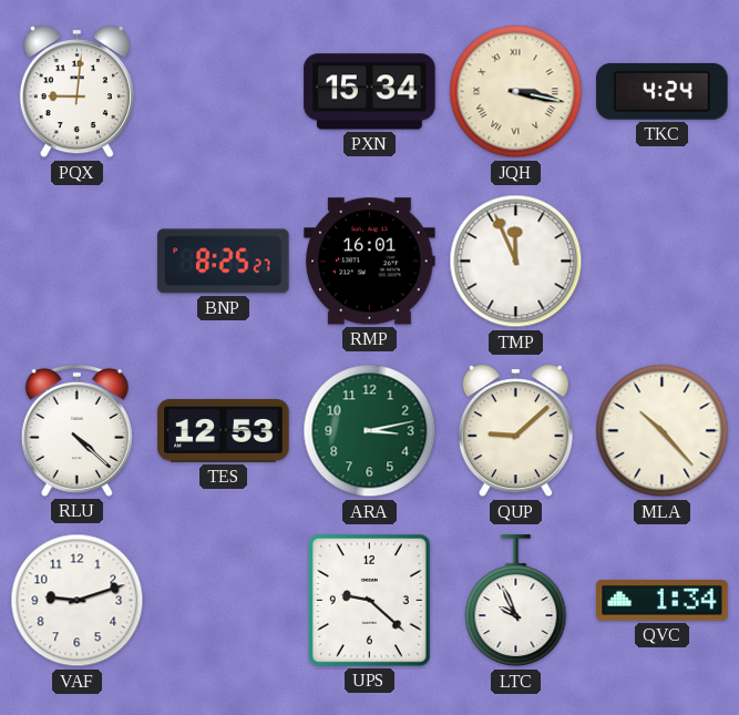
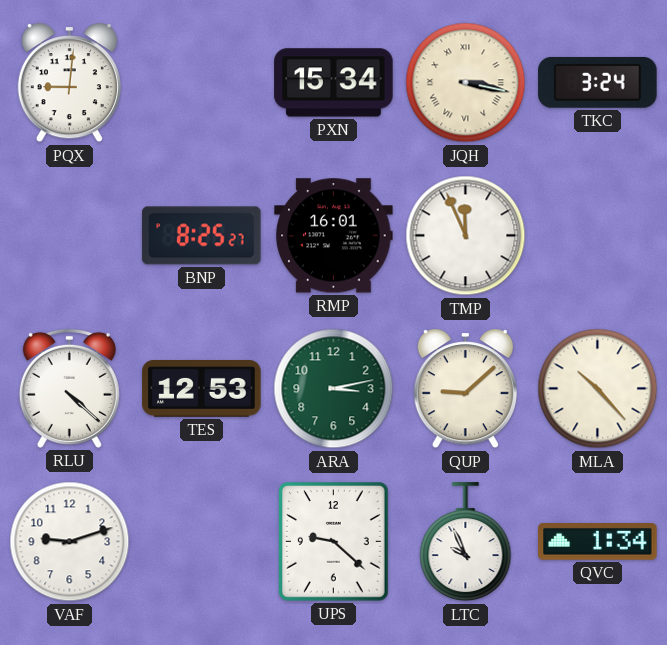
TKC: 4:24 -> 3:24
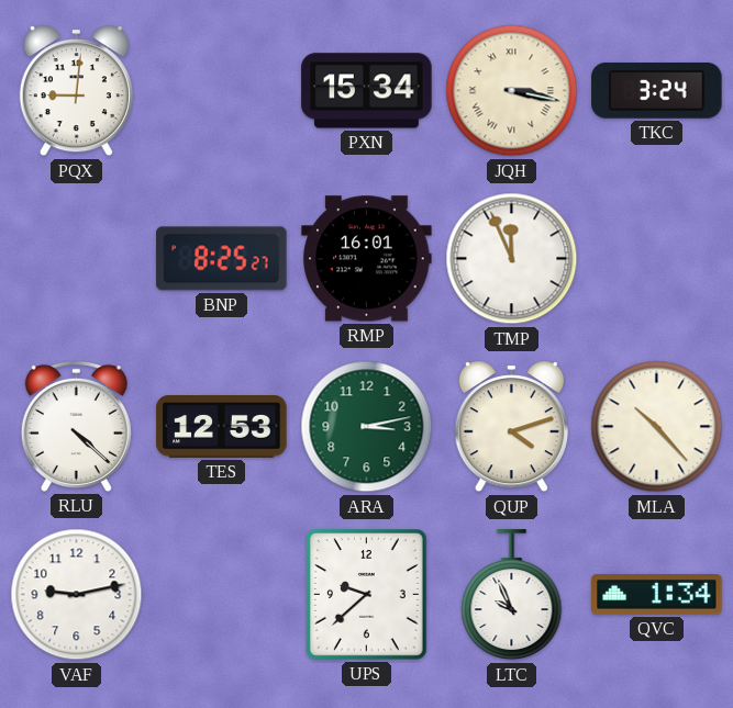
QUP: 9:08 -> 4:12
VAF: 9:12 -> 9:13
UPS: 9:22 -> 9:38
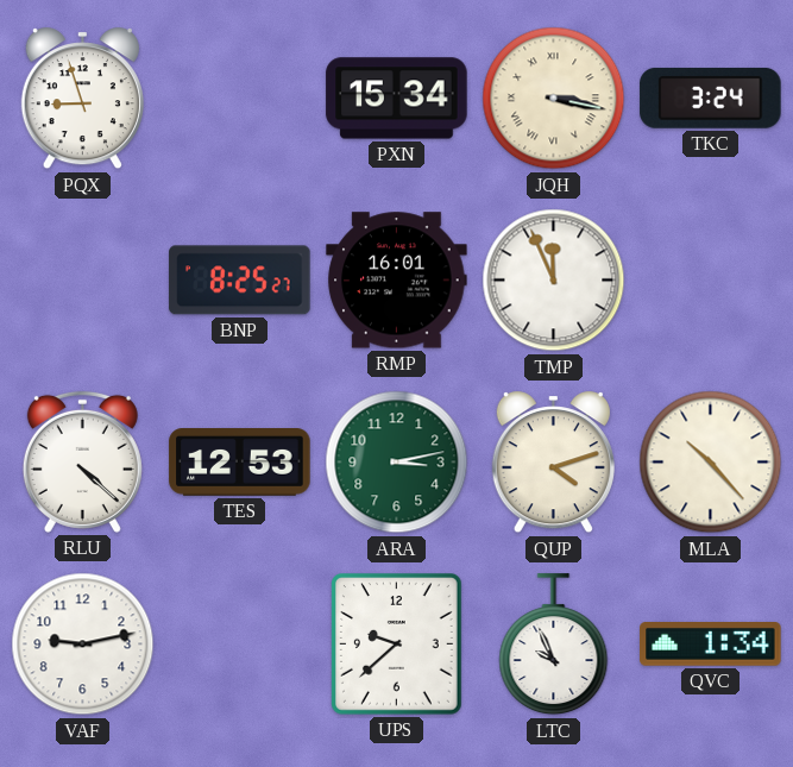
PQX: 9:01 -> 8:57
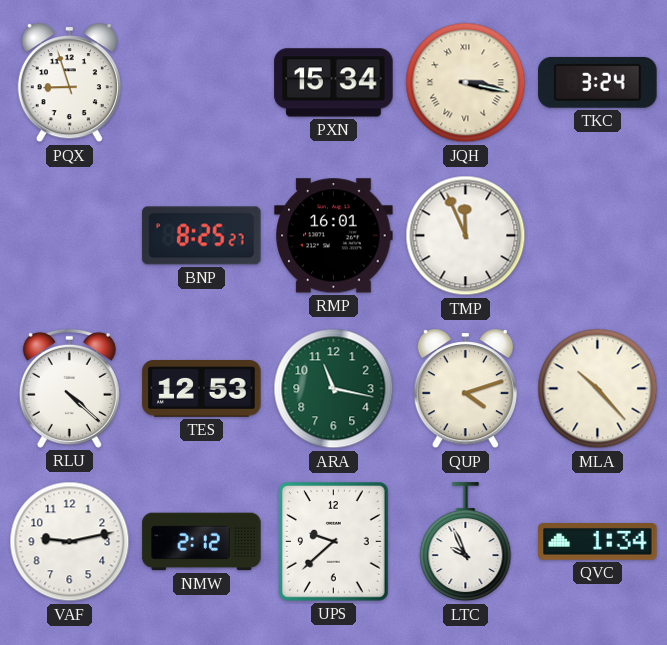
ARA: 3:13 -> 11:17
NMW: none -> 2:12
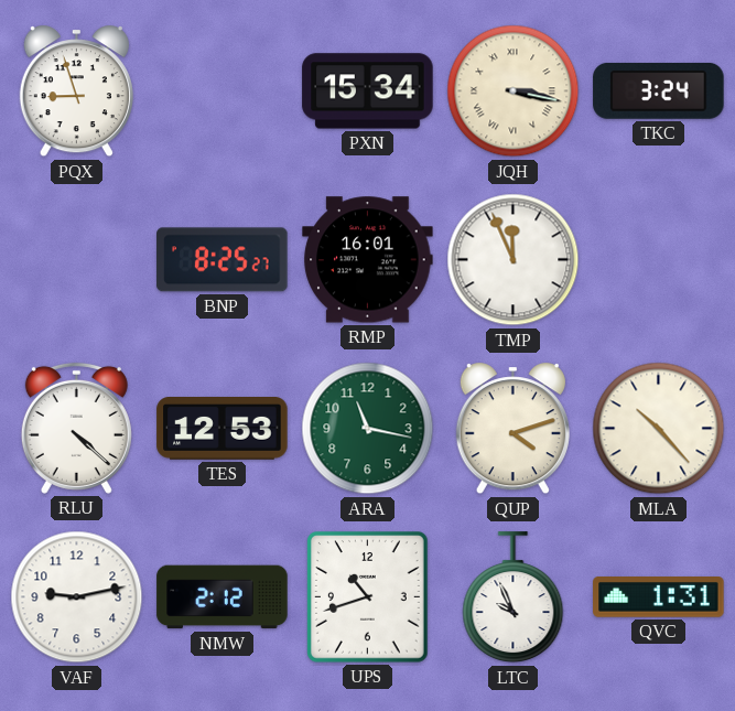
UPS: 9:38 -> 10:42
QVC: 1:34 -> 1:31
